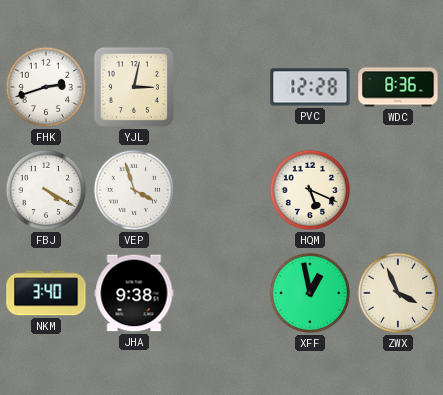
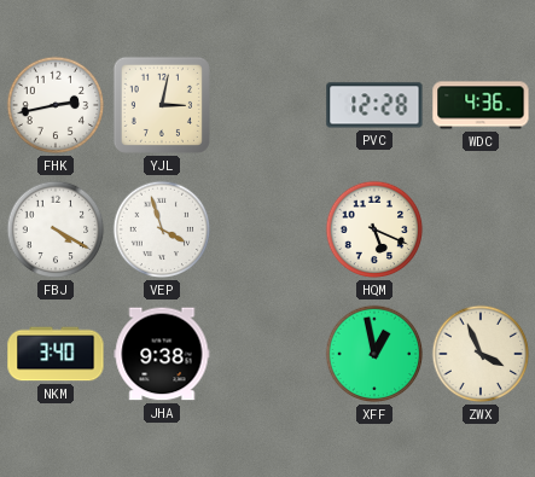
FHK: 2:42 -> 2:43
WDC: 8:36 -> 4:36
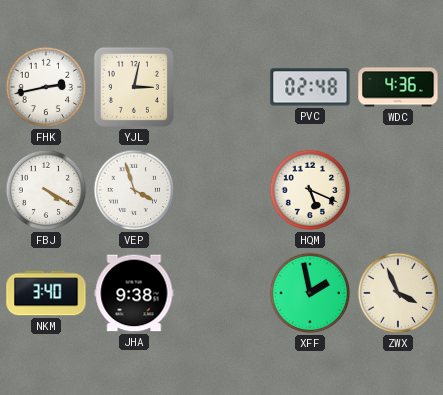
PVC: 12:28 -> 02:48
XFF: 12:58 -> 1:58
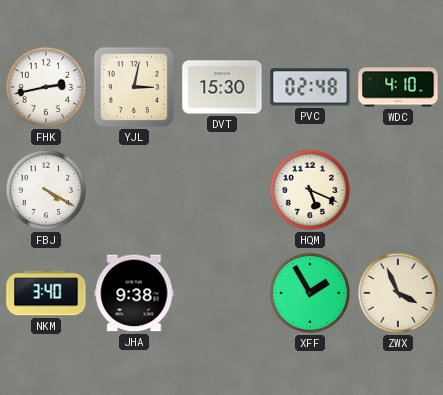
DVT: none -> 15:30
WDC: 4:36 -> 4:10
VEP: 3:57 -> none
XFF: 1:58 -> 1:55
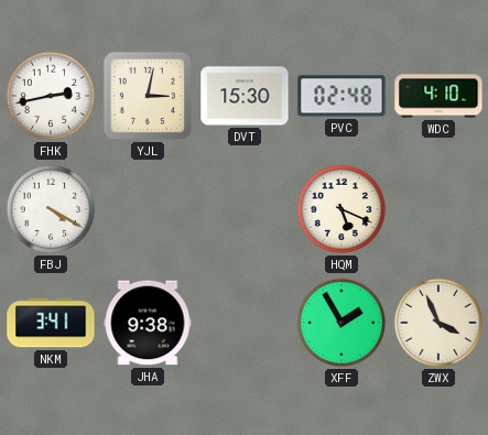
NKM: 3:40 -> 3:41
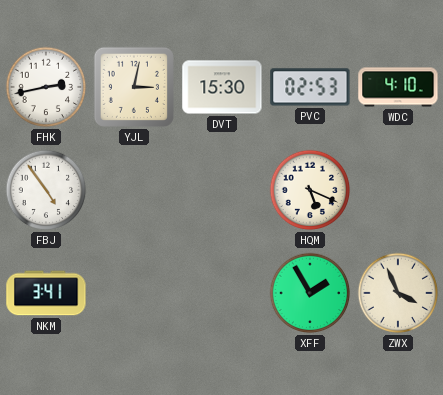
PVC: 02:48 -> 02:53
FBJ: 4:20 -> 4:54
JHA: 9:38 -> none
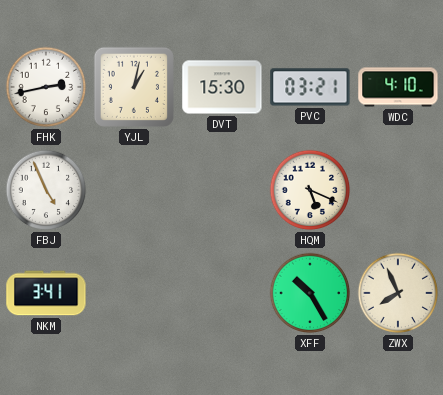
YJL: 3:02 -> 1:02
PVC: 02:53 -> 03:21
FBJ: 4:54 -> 4:56
XFF: 1:55 -> 10:25
ZWX: 3:56 -> 7:56
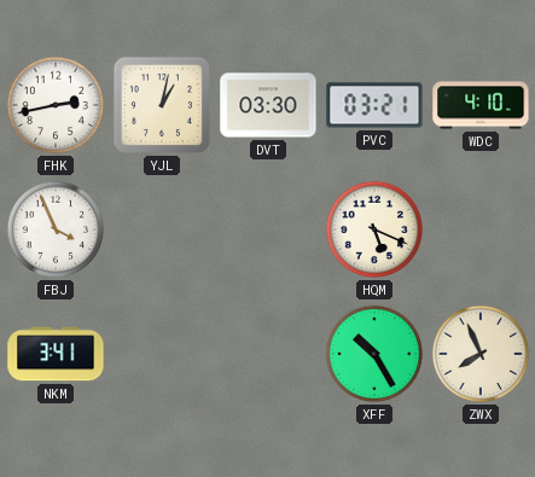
DVT: 15:30 -> 03:30
FBJ: 4:56 -> 3:56
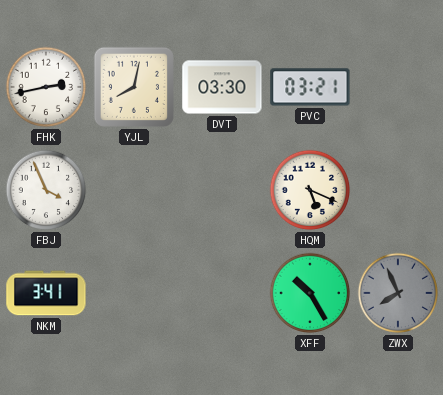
YJL: 1:02 -> 8:02
WDC: 4:10 -> none
ZWX dial: cream -> grey
